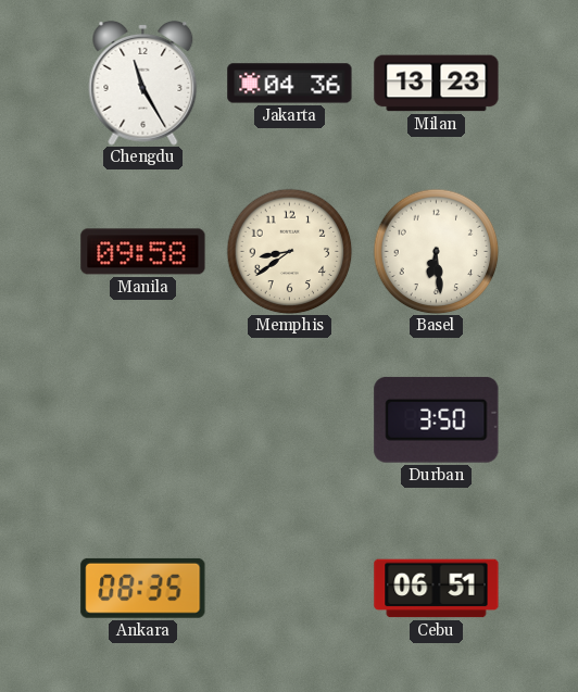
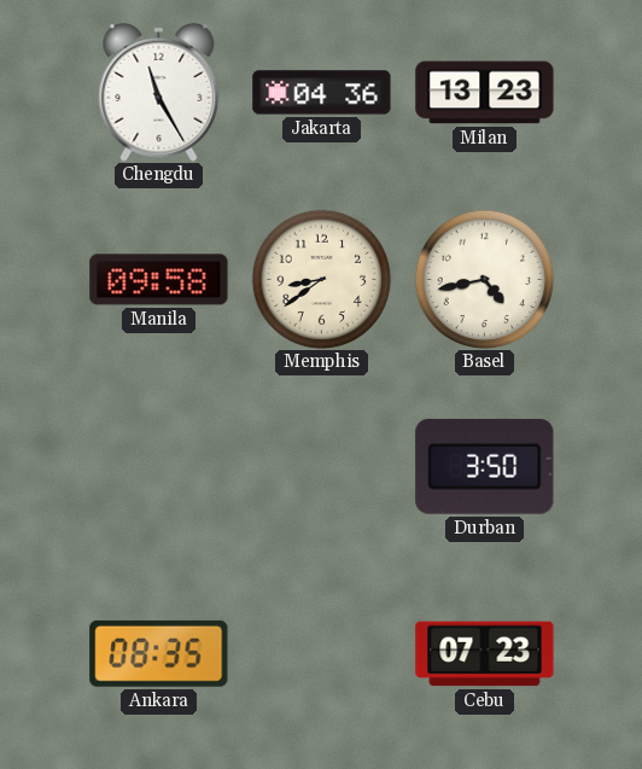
Basel: 6:29 -> 4:43
Cebu: 06:51 -> 07:23
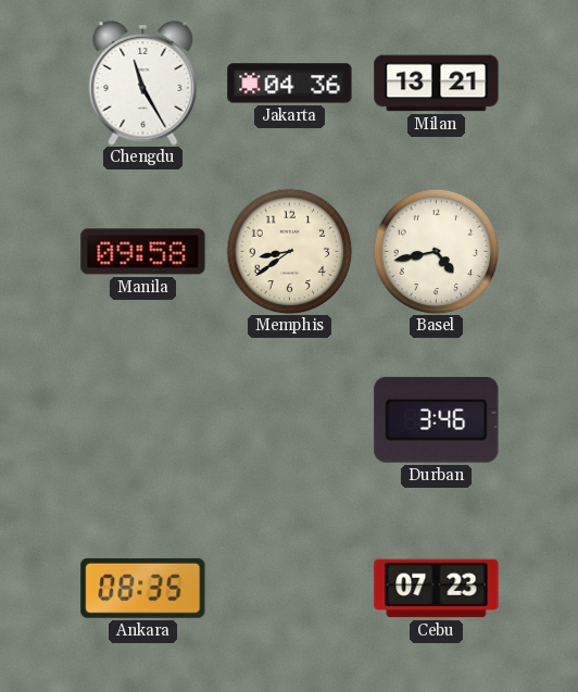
Milan: 13:23 -> 13:21
Durban: 3:50 -> 3:46
